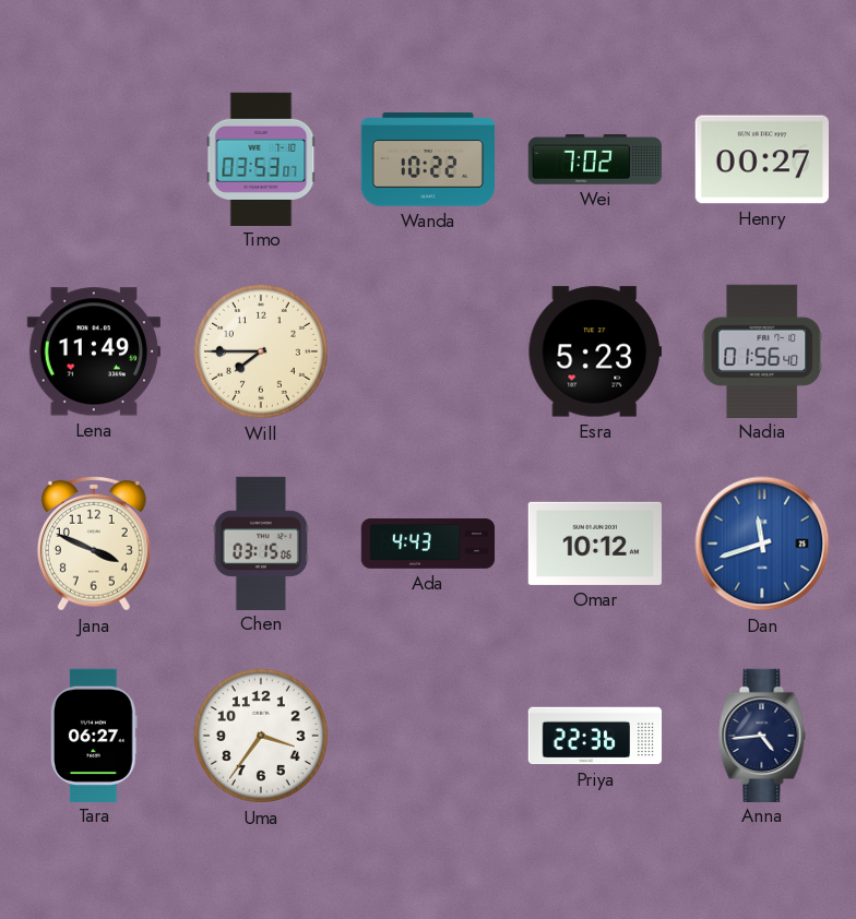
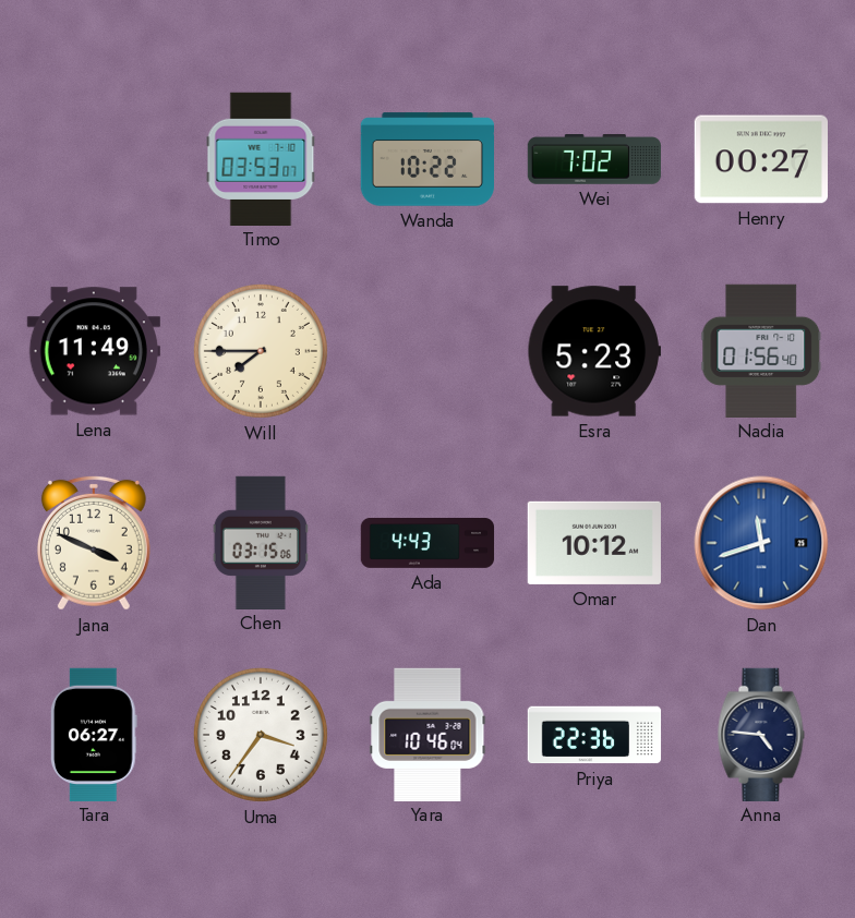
Yara: none -> 10:46
Anna: 4:44 -> 4:46
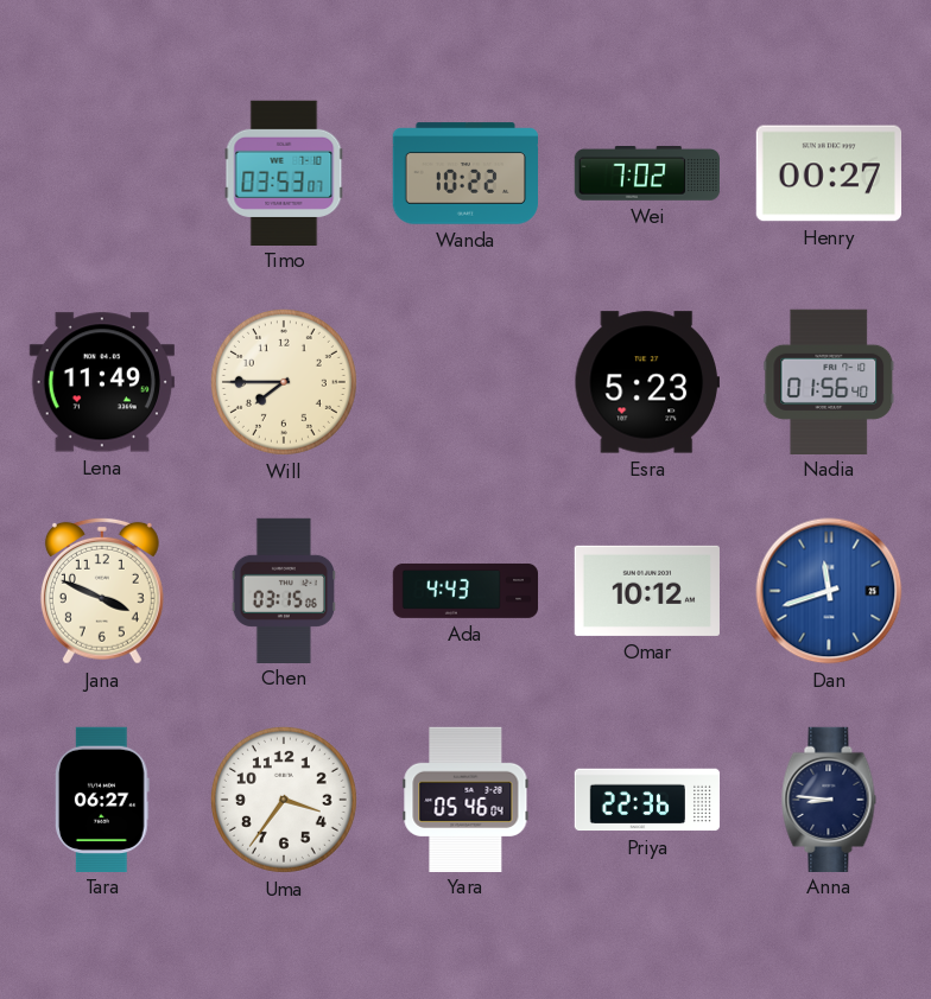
Yara: 10:46 -> 05:46
Anna: 4:46 -> 8:46
